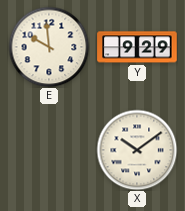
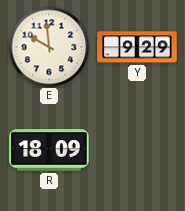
R: none -> 18:09
X: 10:09 -> none
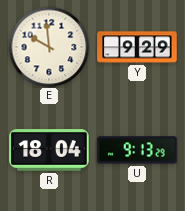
R: 18:09 -> 18:04
U: none -> 9:13
